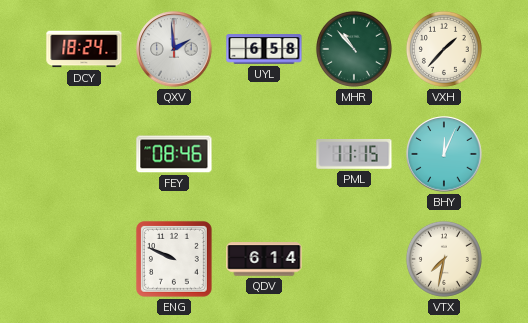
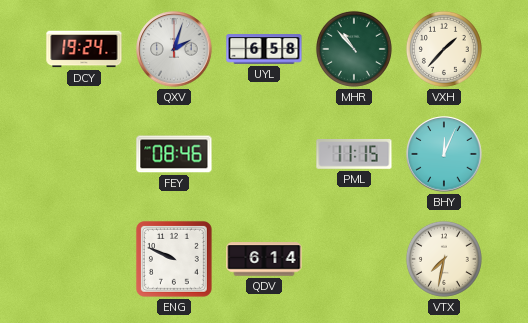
DCY: 18:24 -> 19:24
QXV: 1:59 -> 2:03
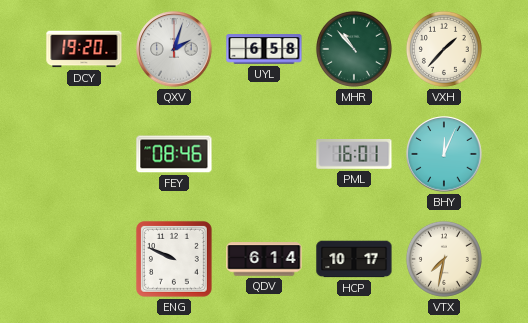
DCY: 19:24 -> 19:20
PML: 11:15 -> 16:01
HCP: none -> 10:17
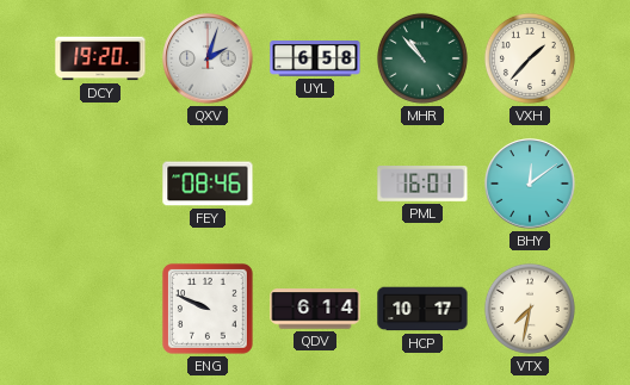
BHY: 12:04 -> 12:09
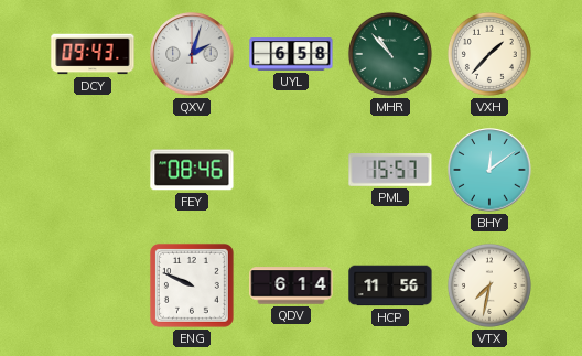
DCY: 19:20 -> 09:43
PML: 16:01 -> 15:57
HCP: 10:17 -> 11:56
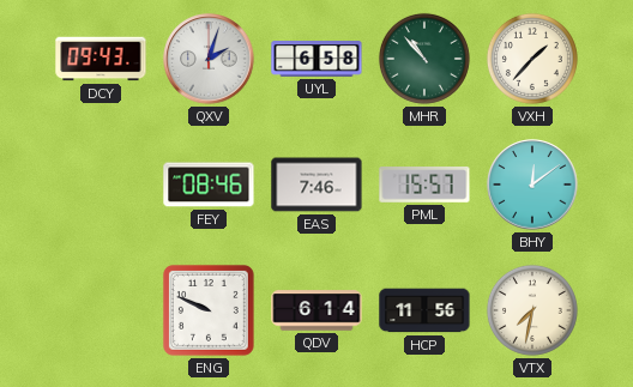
EAS: none -> 7:46
